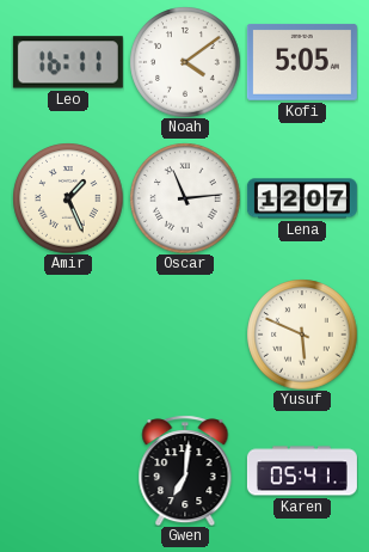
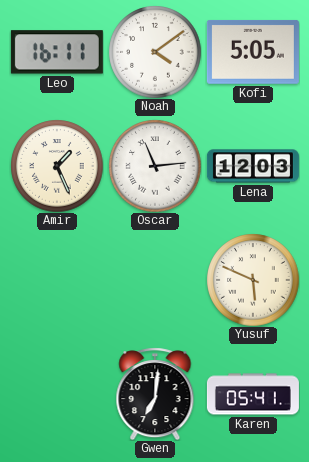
Lena: 12:07 -> 12:03
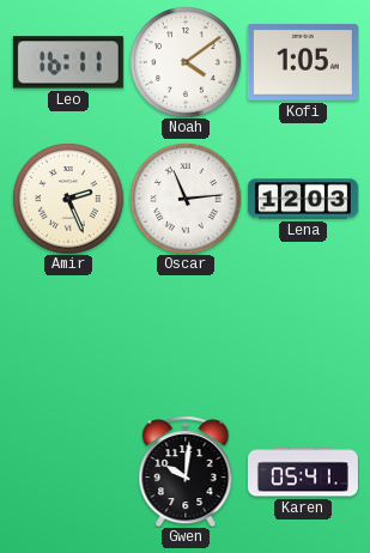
Kofi: 5:05 -> 1:05
Amir: 1:26 -> 2:26
Yusuf: 5:49 -> none
Gwen: 7:01 -> 10:01
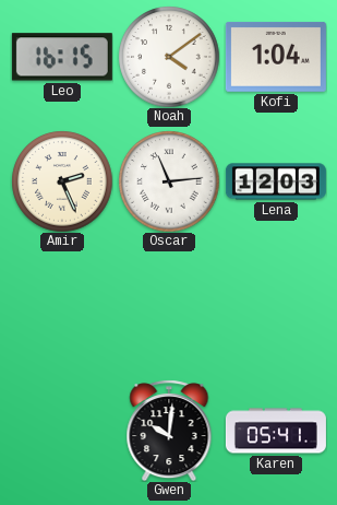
Leo: 16:11 -> 16:15
Kofi: 1:05 -> 1:04
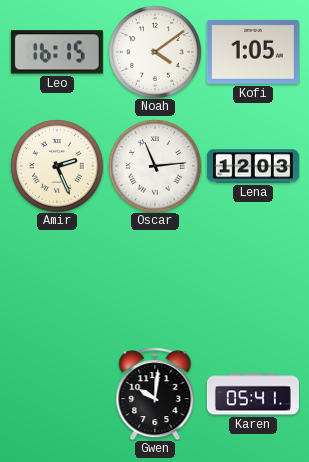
Kofi: 1:04 -> 1:05
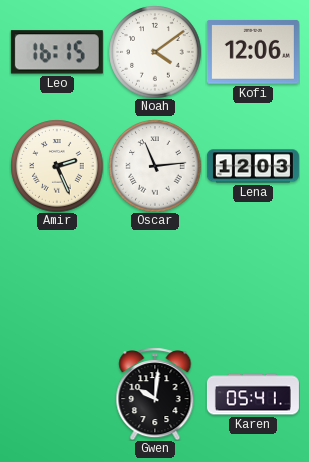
Kofi: 1:05 -> 12:06
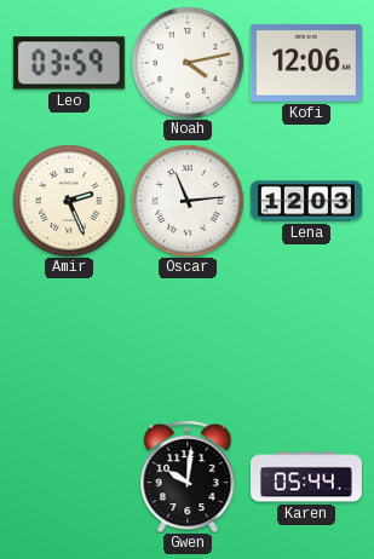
Leo: 16:15 -> 03:59
Noah: 4:09 -> 4:13
Karen: 05:41 -> 05:44
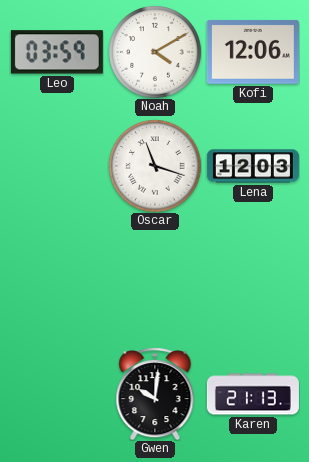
Noah: 4:13 -> 4:10
Amir: 2:26 -> none
Oscar: 11:14 -> 11:18
Karen: 05:44 -> 21:13
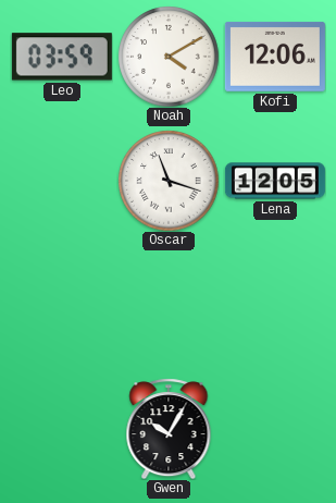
Lena: 12:03 -> 12:05
Gwen: 10:01 -> 10:05
Karen: 21:13 -> none
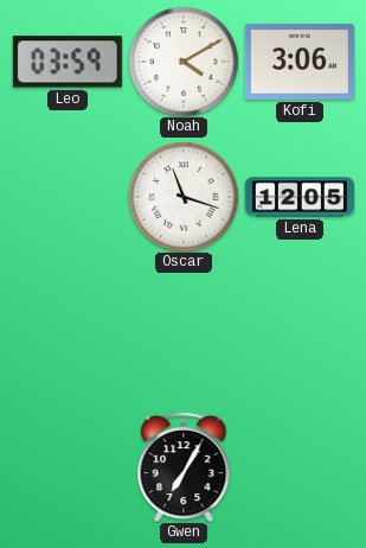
Kofi: 12:06 -> 3:06
Gwen: 10:05 -> 7:05
